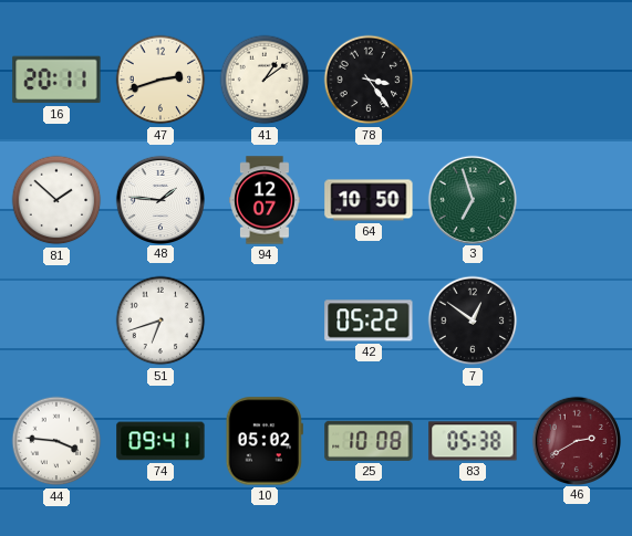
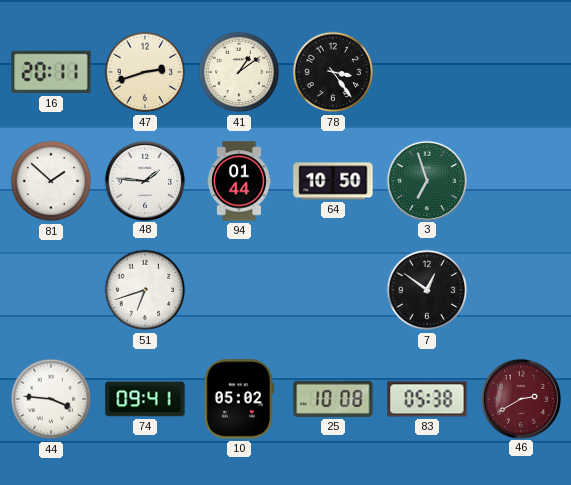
94: 12:07 -> 01:44
42: 05:22 -> none
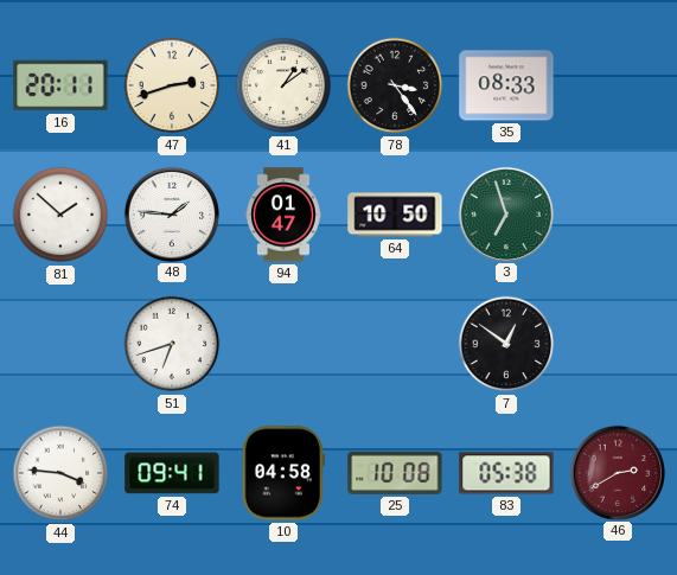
35: none -> 08:33
94: 01:44 -> 01:47
10: 05:02 -> 04:58
